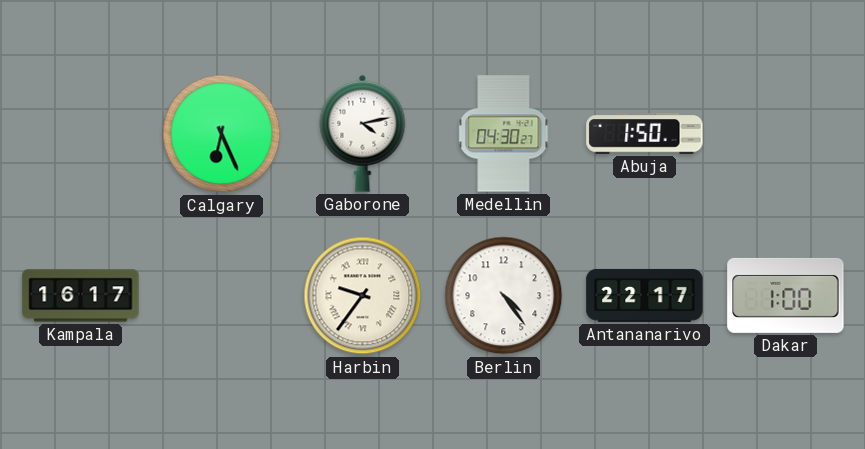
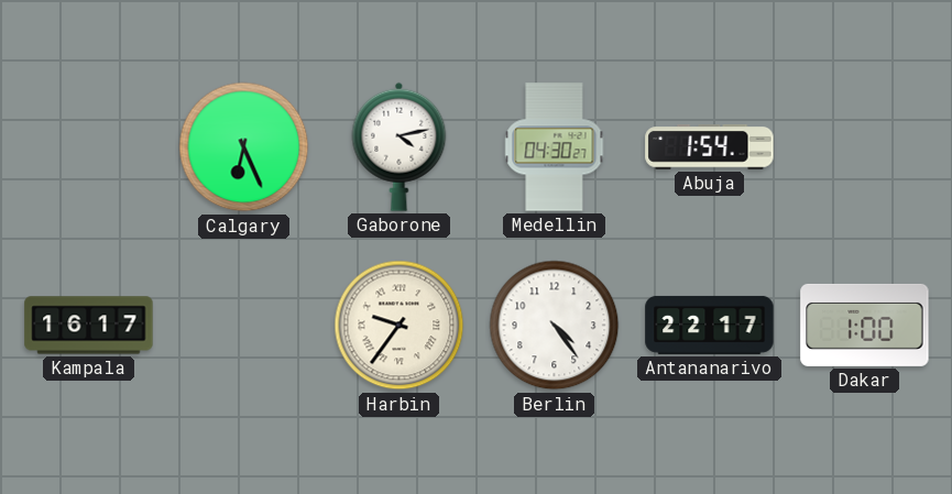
Abuja: 1:50 -> 1:54
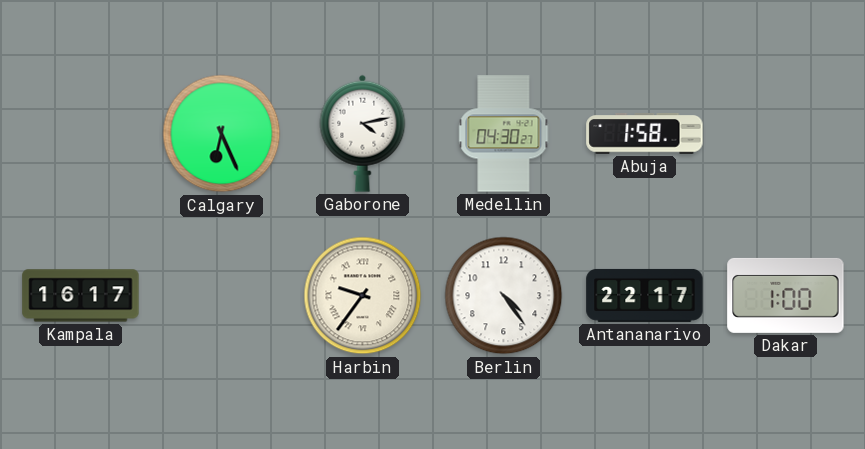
Abuja: 1:54 -> 1:58
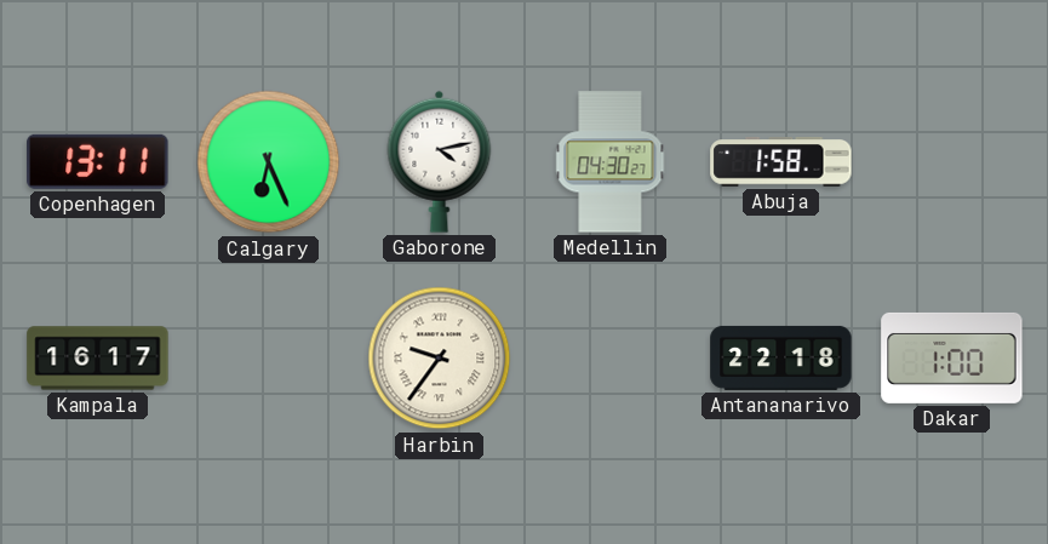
Copenhagen: none -> 13:11
Berlin: 4:24 -> none
Antananarivo: 22:17 -> 22:18
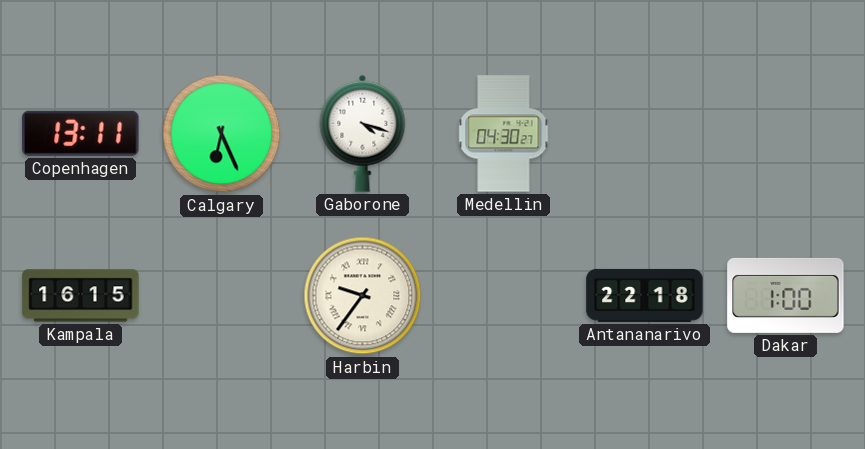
Gaborone: 4:13 -> 4:18
Abuja: 1:58 -> none
Kampala: 16:17 -> 16:15
